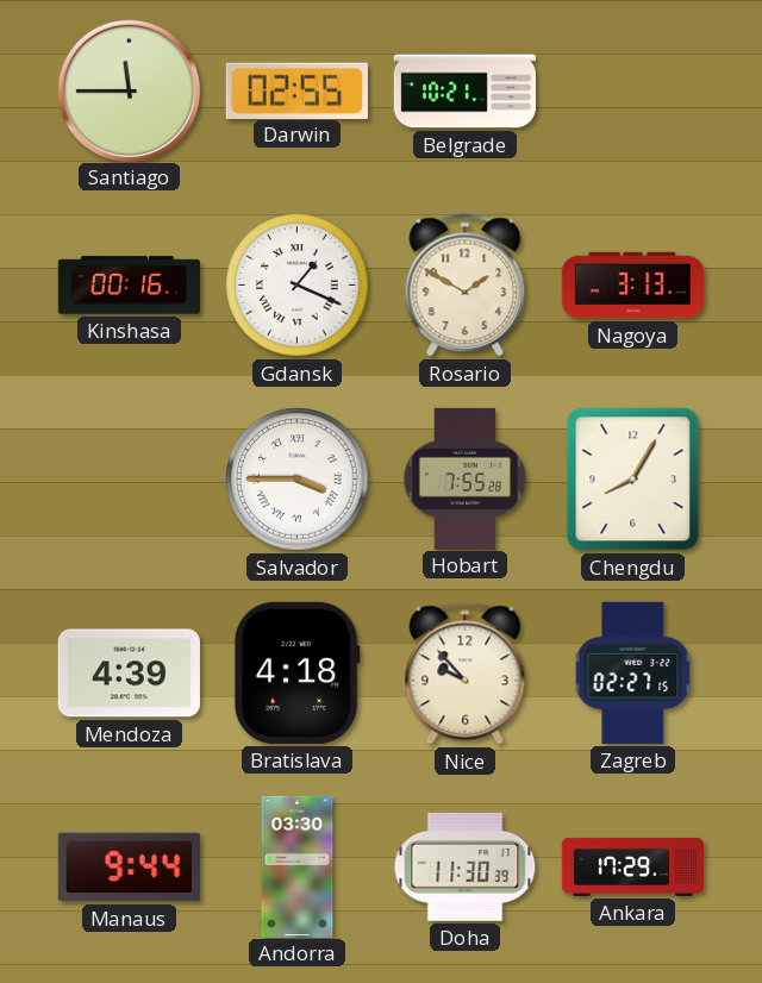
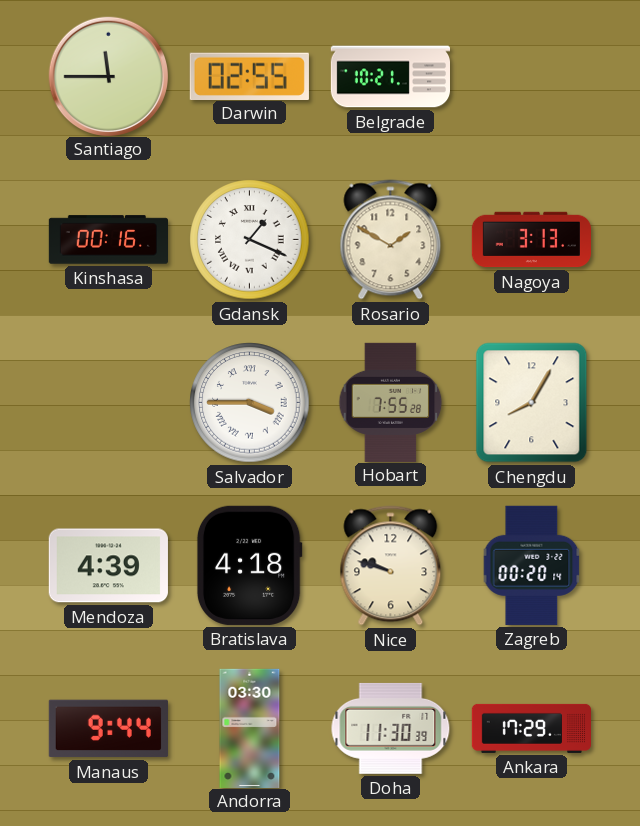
Nice: 9:53 -> 9:48
Zagreb: 02:27 -> 00:20
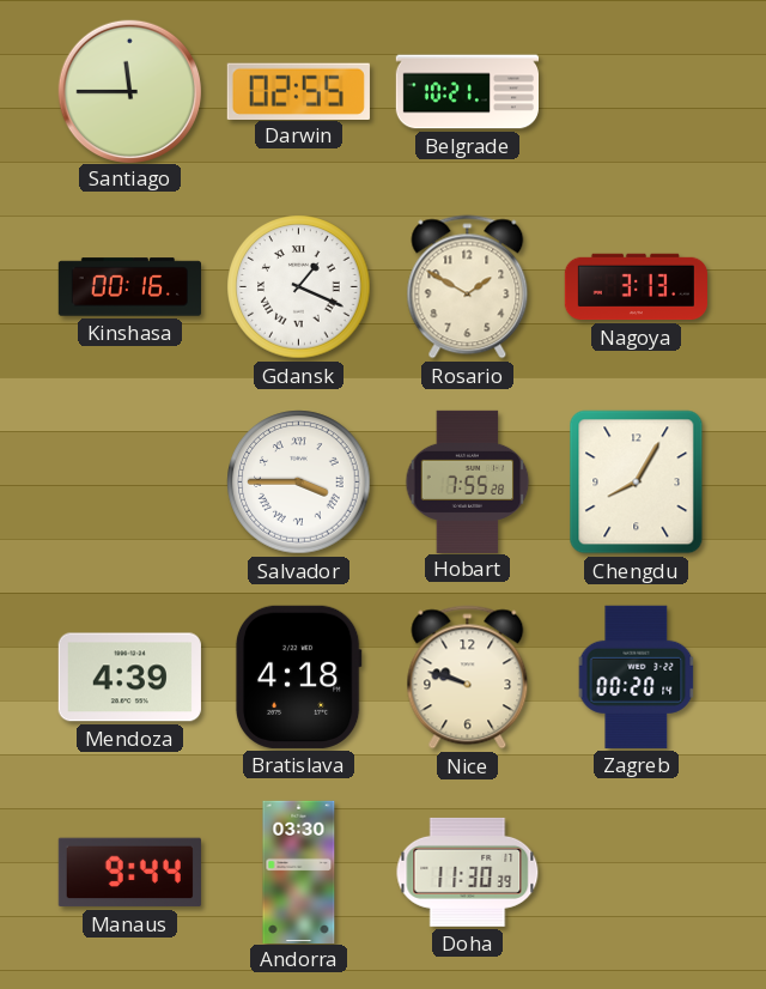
Ankara: 17:29 -> none
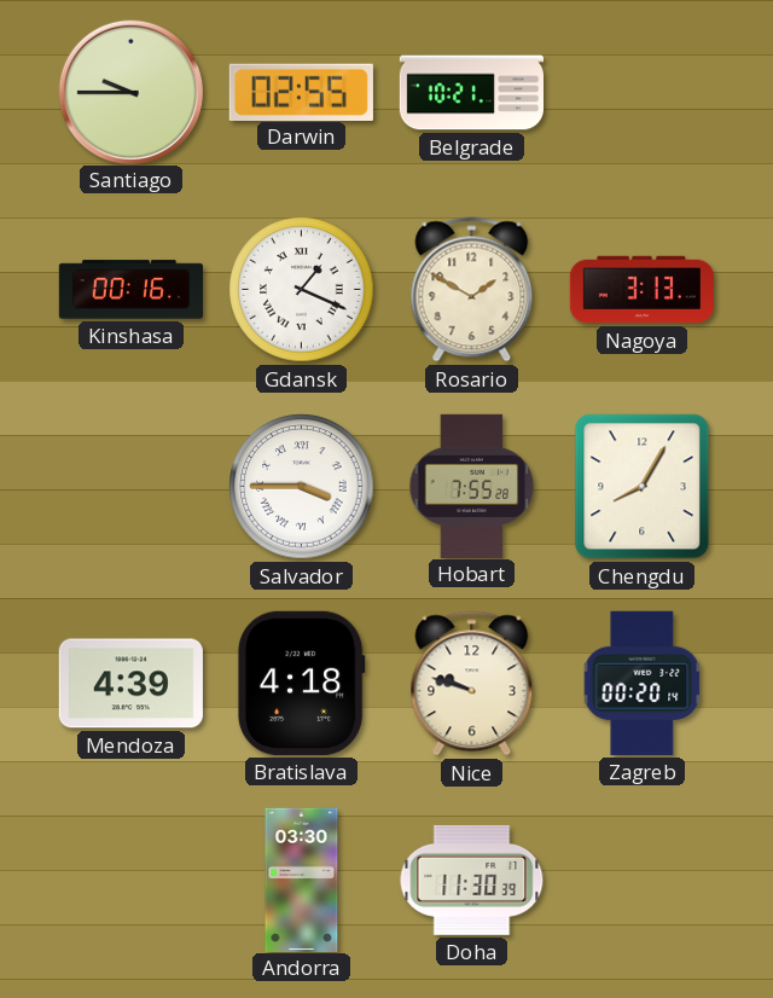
Santiago: 11:45 -> 9:45
Manaus: 9:44 -> none
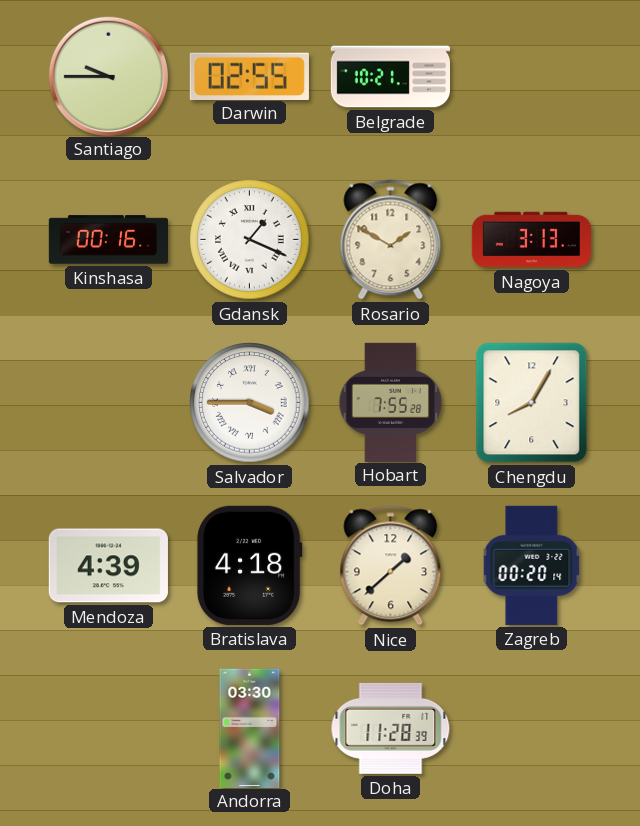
Nice: 9:48 -> 1:38
Doha: 11:30 -> 11:28
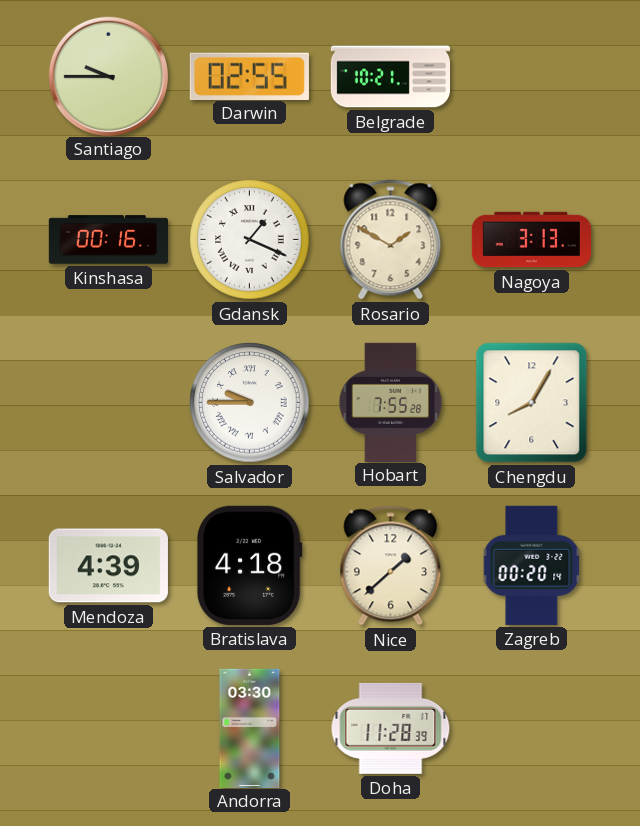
Salvador: 3:45 -> 9:45
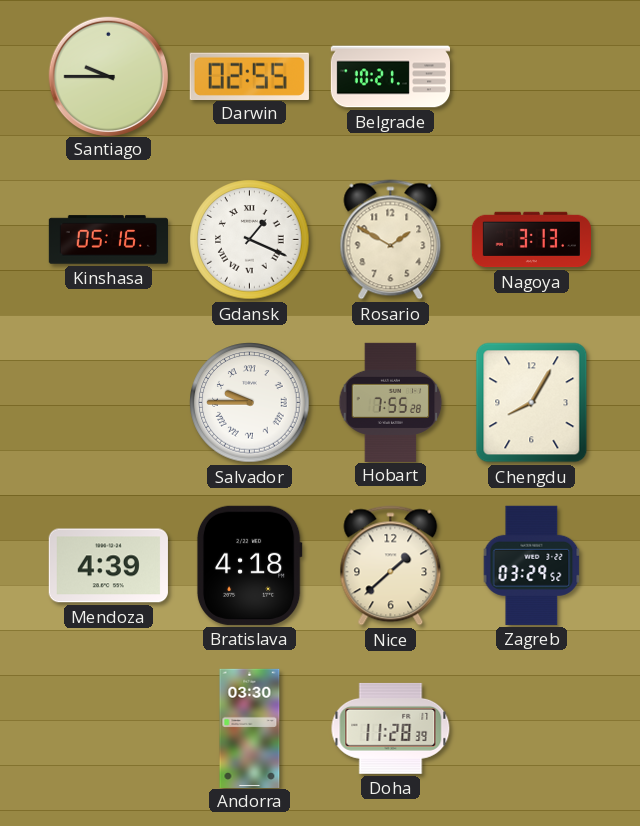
Kinshasa: 00:16 -> 05:16
Zagreb: 00:20 -> 03:29
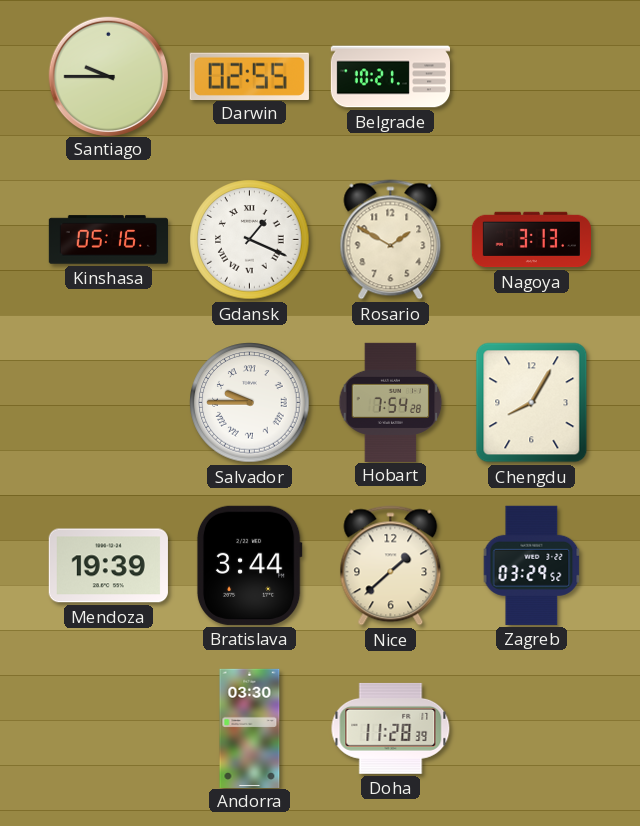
Hobart: 7:55 -> 7:54
Mendoza: 4:39 -> 19:39
Bratislava: 4:18 -> 3:44
